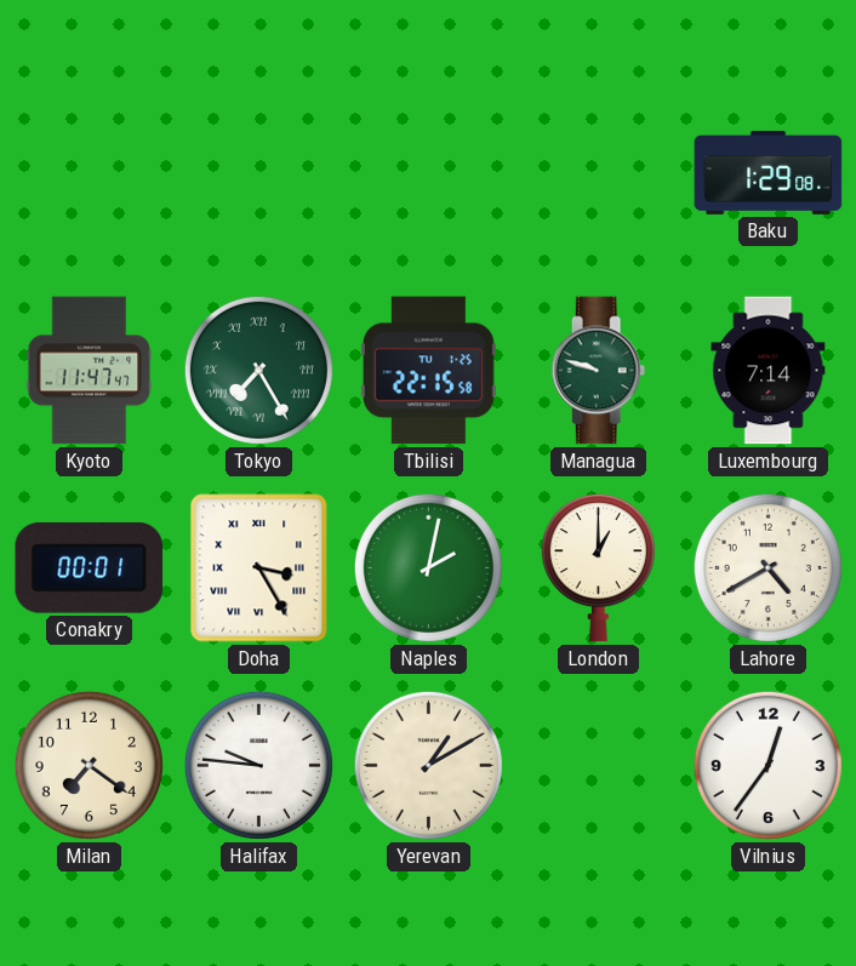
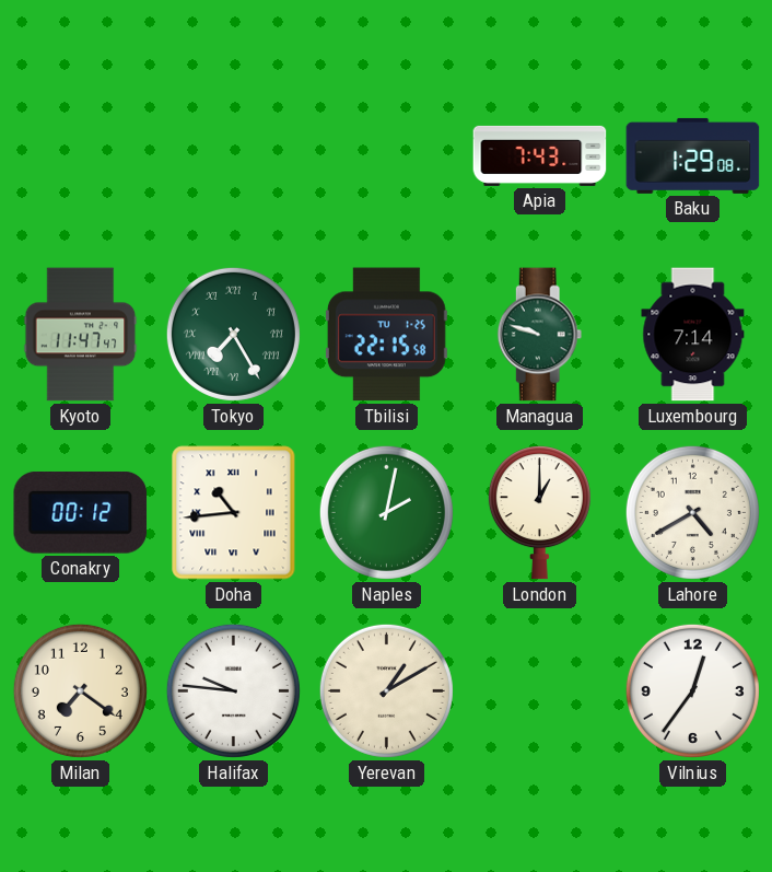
Apia: none -> 7:43
Conakry: 00:01 -> 00:12
Doha: 3:25 -> 10:44
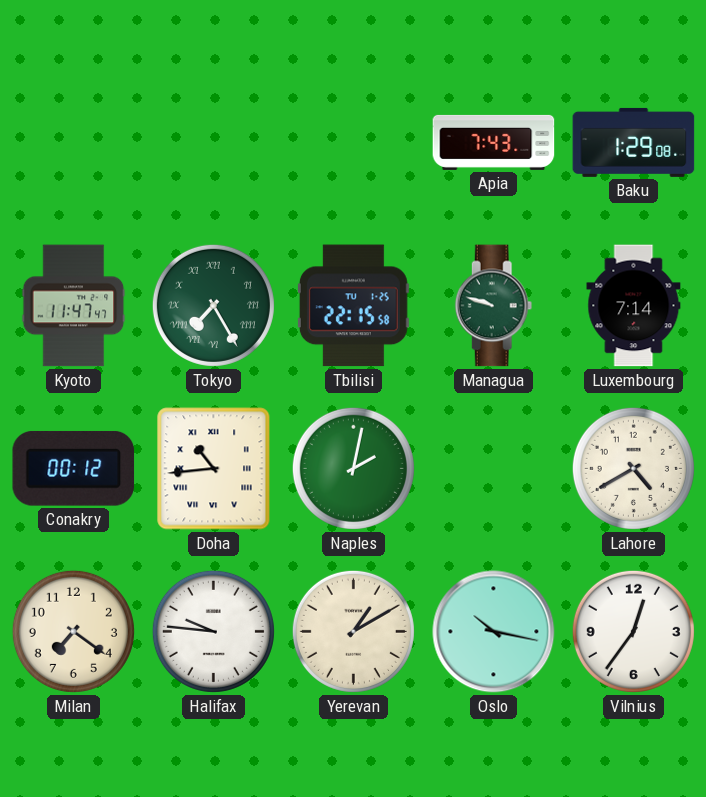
London: 1:00 -> none
Oslo: none -> 10:17
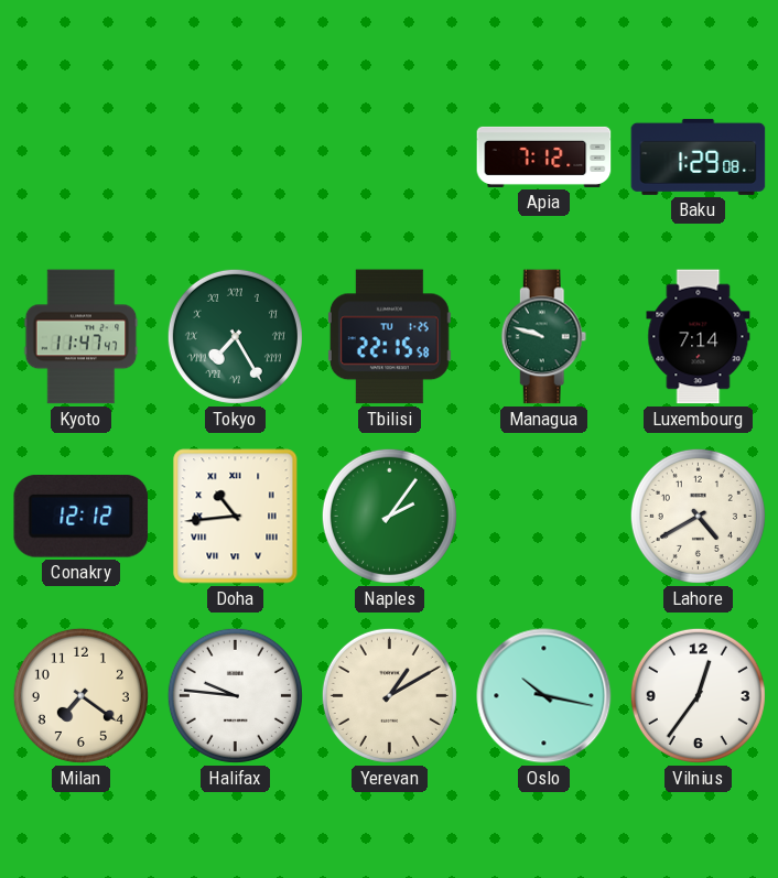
Apia: 7:43 -> 7:12
Conakry: 00:12 -> 12:12
Naples: 2:02 -> 2:06
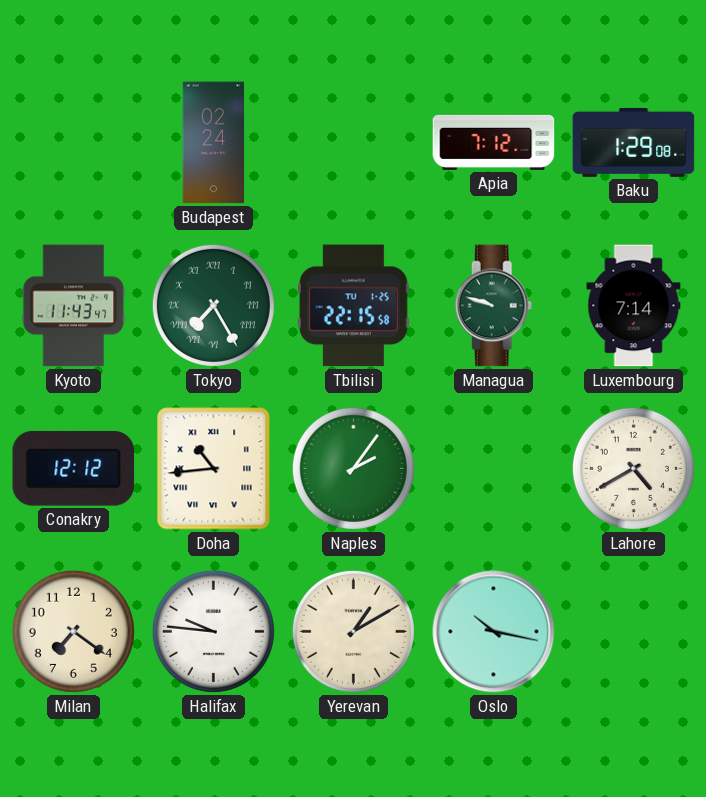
Budapest: none -> 02:24
Kyoto: 11:47 -> 11:43
Vilnius: 12:36 -> none
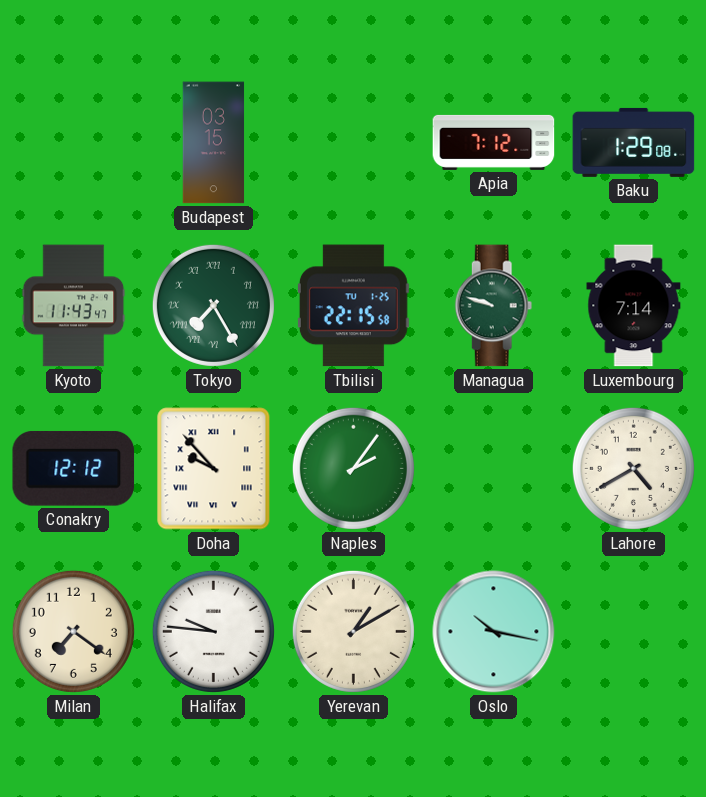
Budapest: 02:24 -> 03:15
Doha: 10:44 -> 9:53
